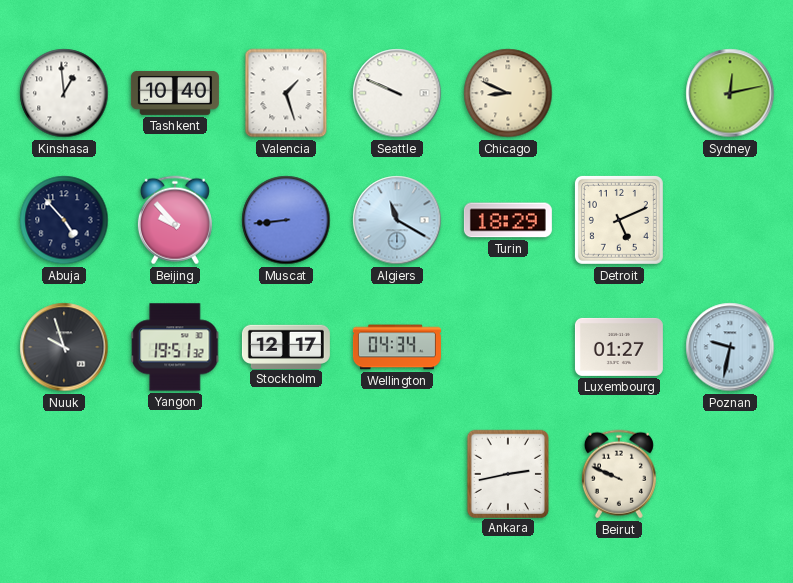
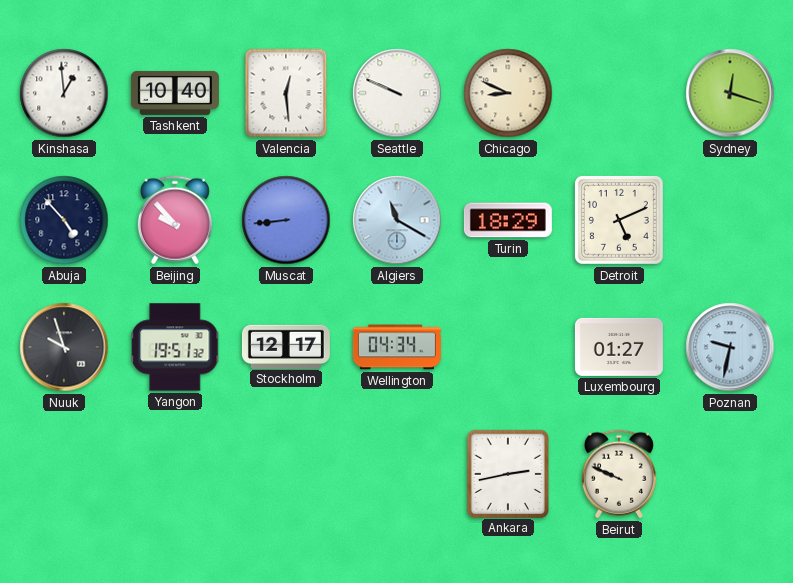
Valencia: 1:27 -> 12:29
Sydney: 12:13 -> 12:18
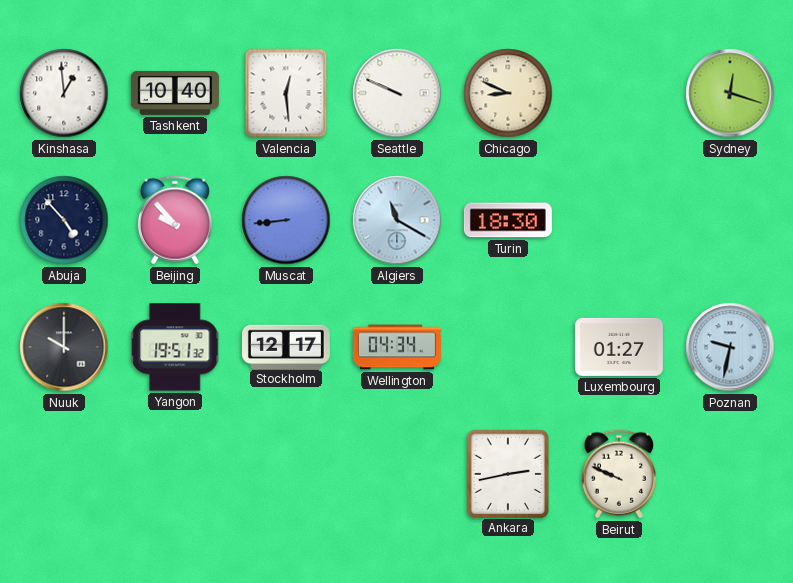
Turin: 18:29 -> 18:30
Detroit: 5:11 -> none
Nuuk: 9:57 -> 10:00
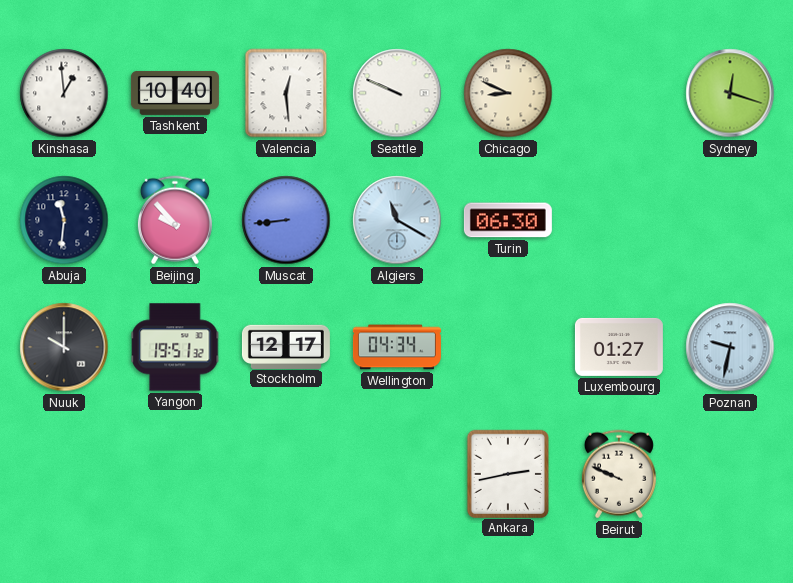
Abuja: 4:53 -> 11:31
Turin: 18:30 -> 06:30
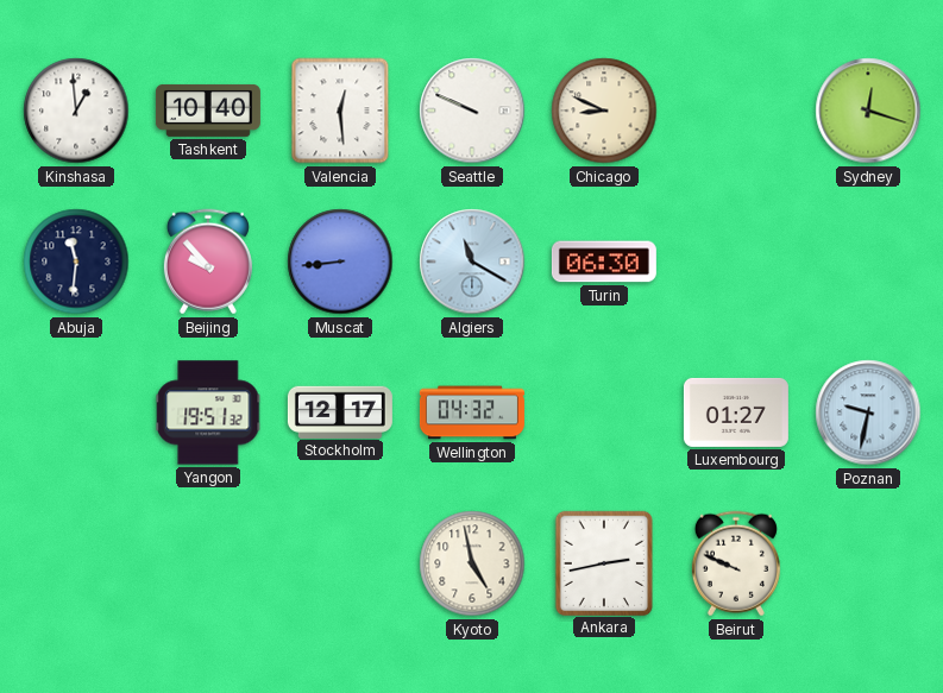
Nuuk: 10:00 -> none
Wellington: 04:34 -> 04:32
Kyoto: none -> 4:58
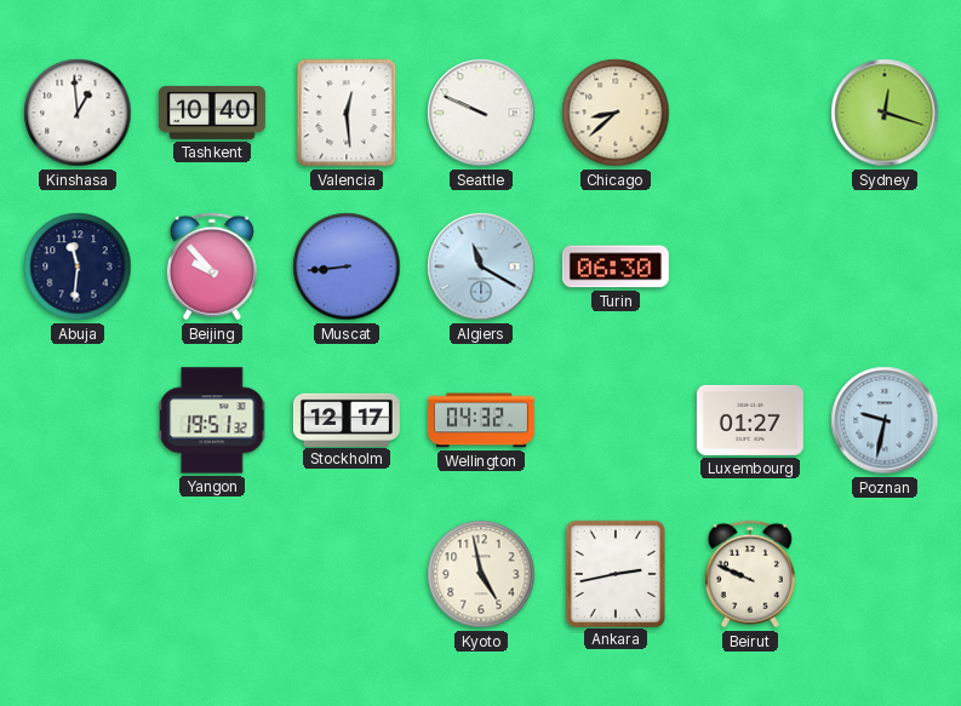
Chicago: 8:49 -> 8:38
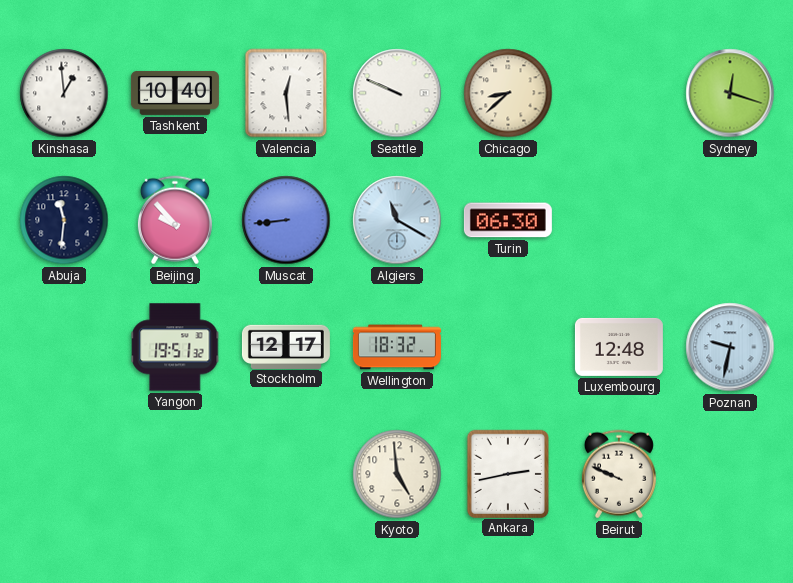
Wellington: 04:32 -> 18:32
Luxembourg: 01:27 -> 12:48
Kyoto: 4:58 -> 4:59
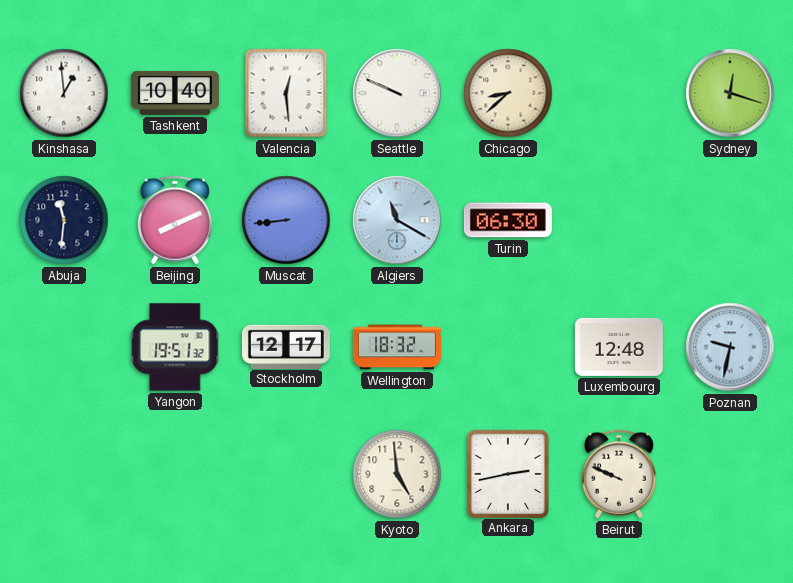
Beijing: 9:53 -> 8:11
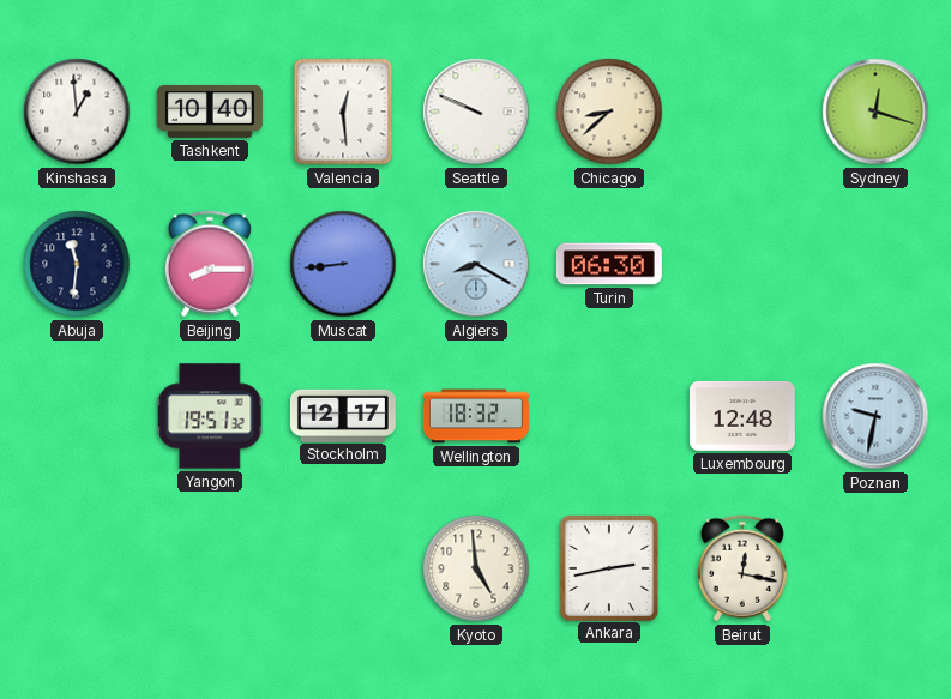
Beijing: 8:11 -> 8:15
Algiers: 11:20 -> 8:20
Beirut: 9:49 -> 12:17
